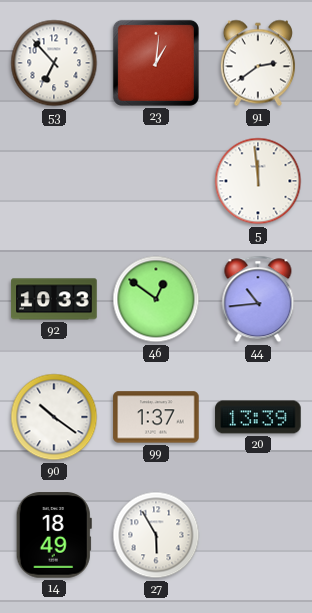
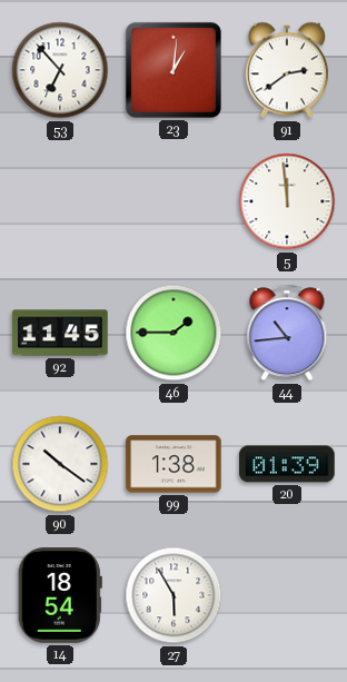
92: 10:33 -> 11:45
46: 12:51 -> 1:45
99: 1:37 -> 1:38
20: 13:39 -> 01:39
14: 18:49 -> 18:54
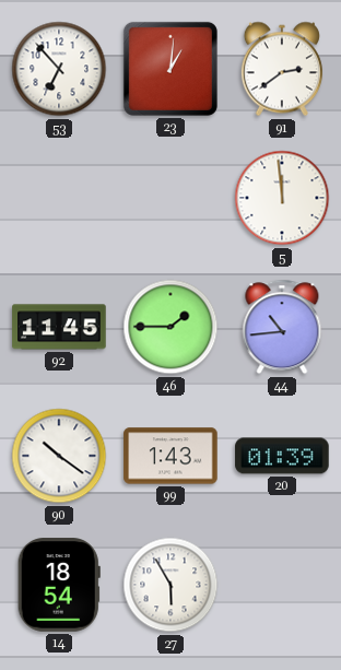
99: 1:38 -> 1:43
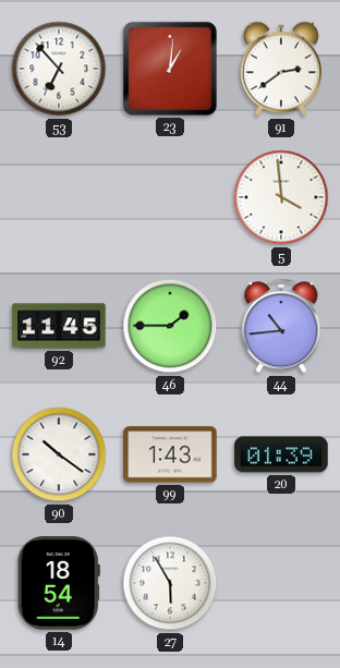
5: 11:59 -> 3:59
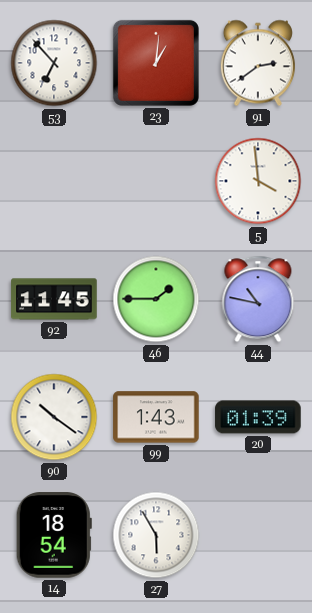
44: 10:44 -> 10:47
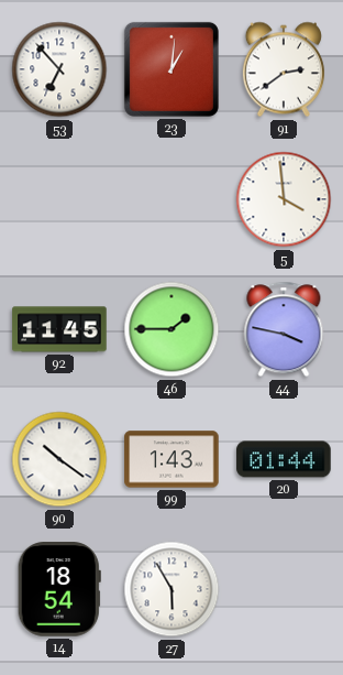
44: 10:47 -> 3:47
20: 01:39 -> 01:44
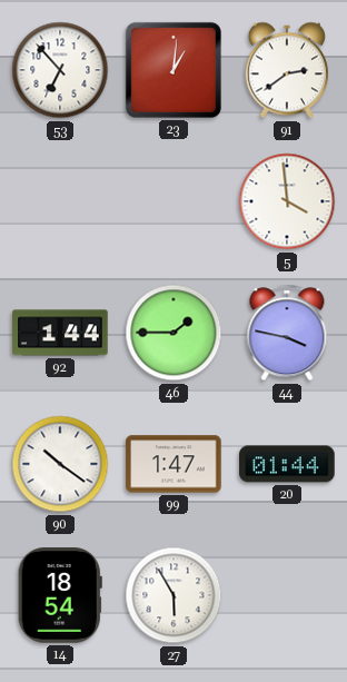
92: 11:45 -> 1:44
99: 1:43 -> 1:47
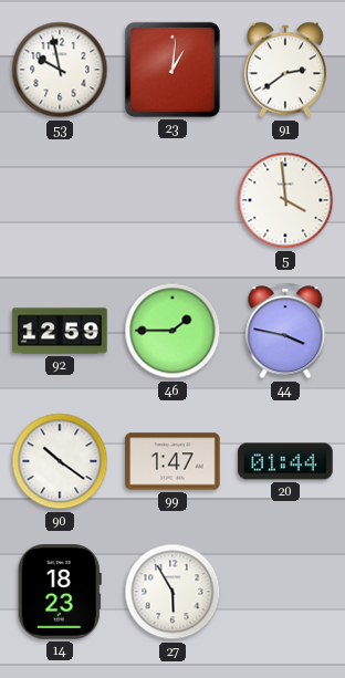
53: 6:53 -> 9:58
92: 1:44 -> 12:59
14: 18:54 -> 18:23
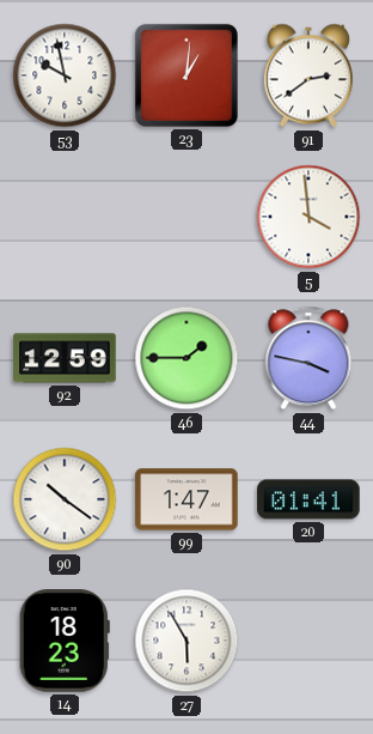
20: 01:44 -> 01:41
